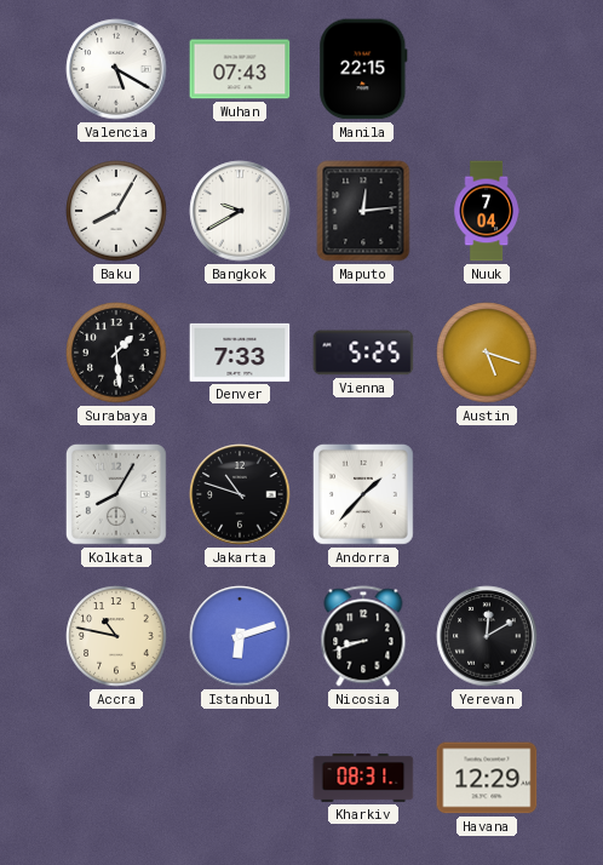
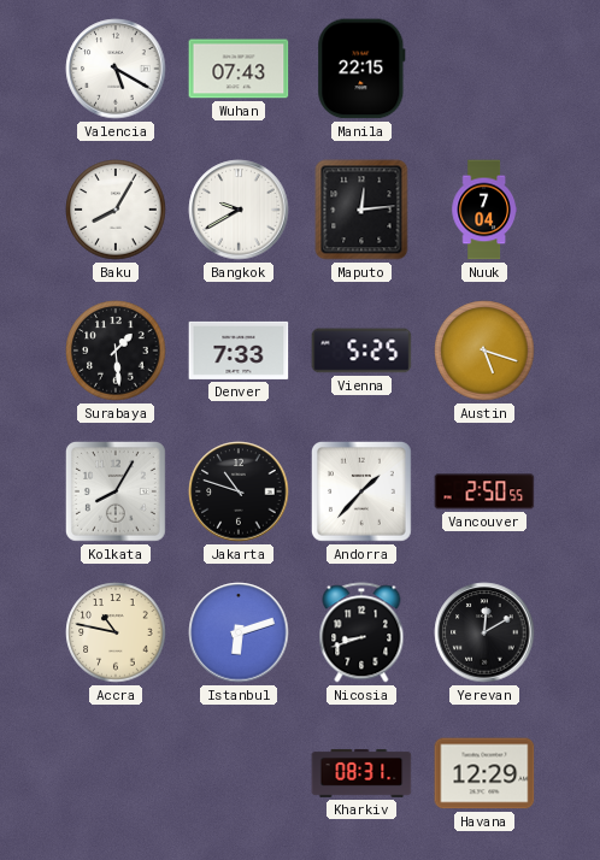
Vancouver: none -> 2:50
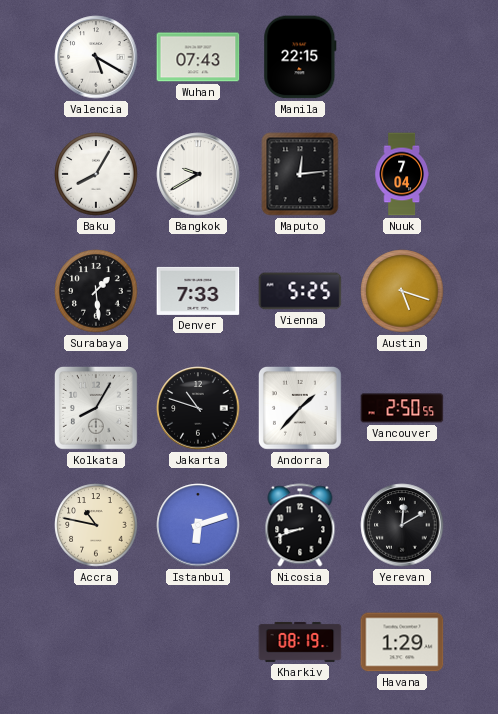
Kharkiv: 08:31 -> 08:19
Havana: 12:29 -> 1:29
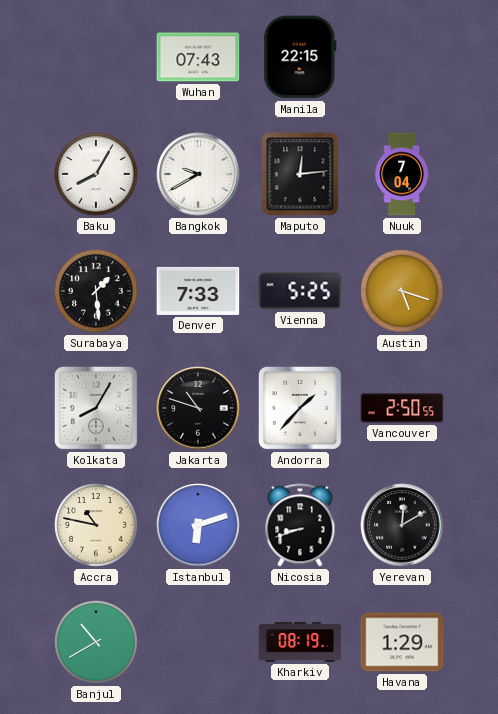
Valencia: 5:20 -> none
Banjul: none -> 10:40
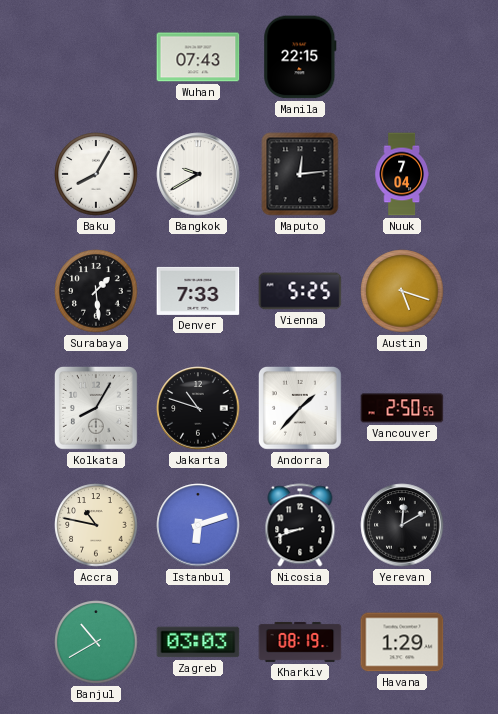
Zagreb: none -> 03:03
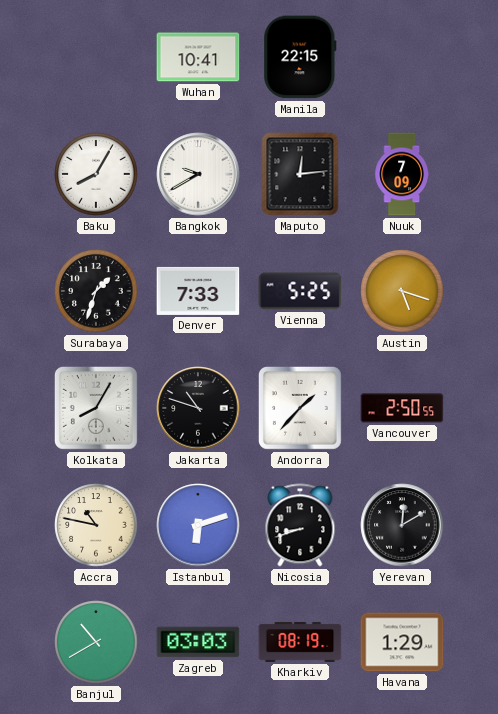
Wuhan: 07:43 -> 10:41
Nuuk: 7:04 -> 7:09
Surabaya: 1:29 -> 1:33
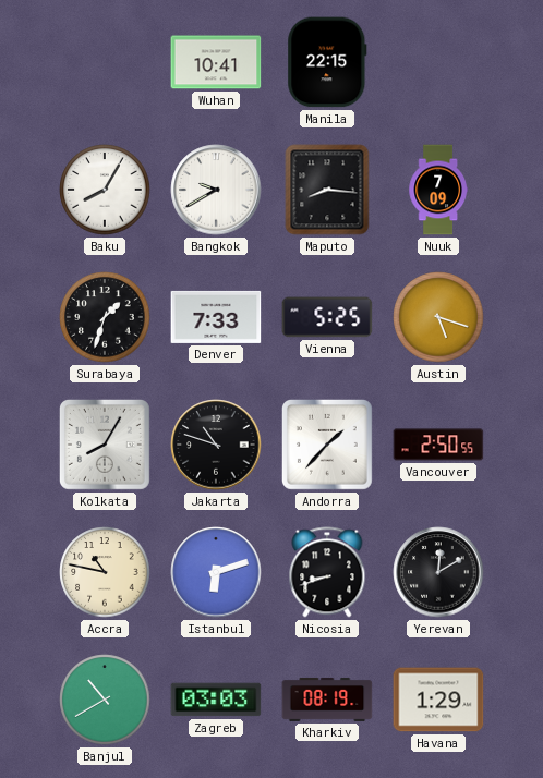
Maputo: 12:14 -> 8:16
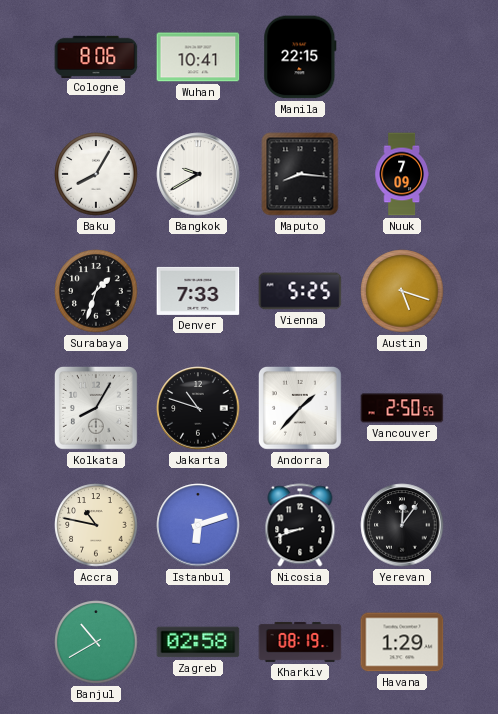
Cologne: none -> 8:06
Yerevan: 12:10 -> 12:06
Zagreb: 03:03 -> 02:58
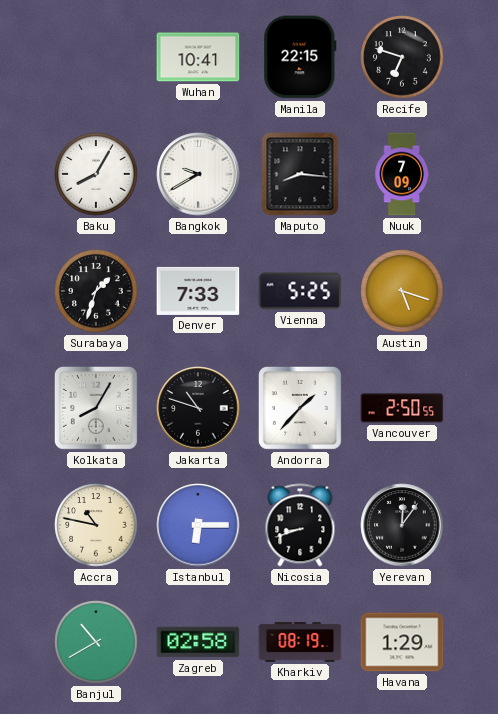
Cologne: 8:06 -> none
Recife: none -> 6:48
Istanbul: 6:12 -> 6:15
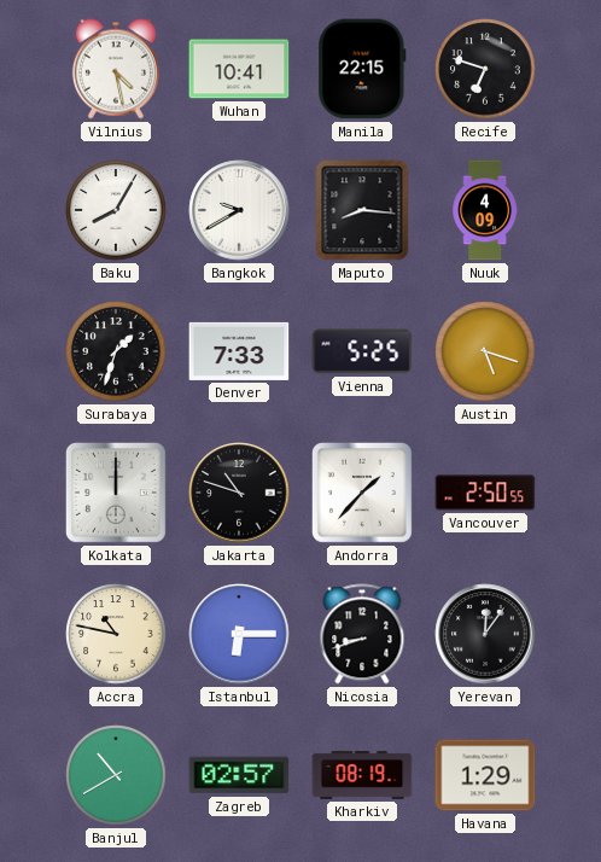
Vilnius: none -> 4:28
Nuuk: 7:09 -> 4:09
Kolkata: 8:05 -> 12:00
Zagreb: 02:58 -> 02:57
